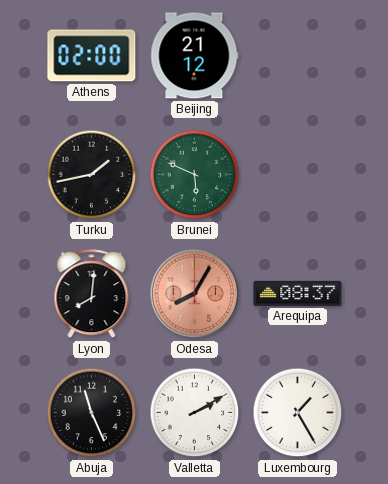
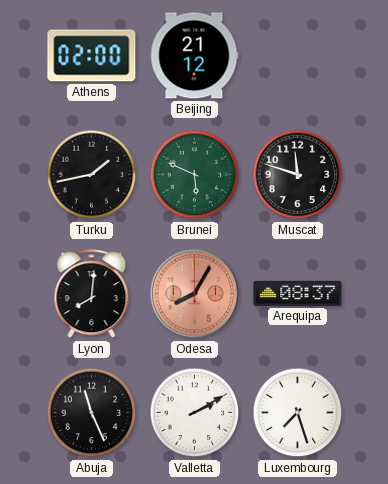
Muscat: none -> 11:48
Luxembourg: 1:25 -> 7:27
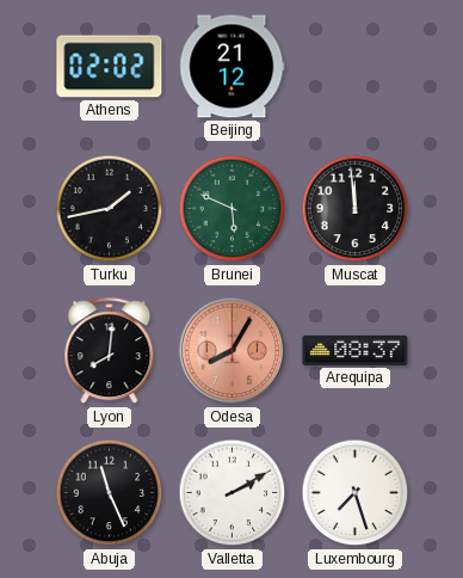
Athens: 02:00 -> 02:02
Muscat: 11:48 -> 11:59
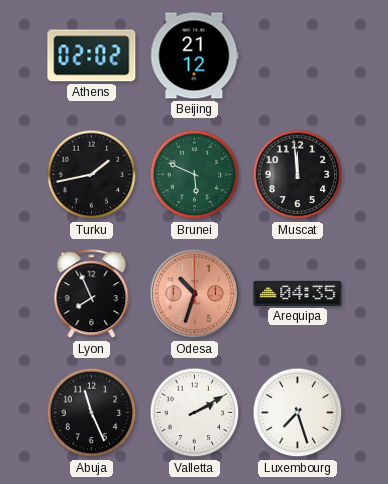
Lyon: 8:01 -> 7:56
Odesa: 8:05 -> 10:33
Arequipa: 08:37 -> 04:35
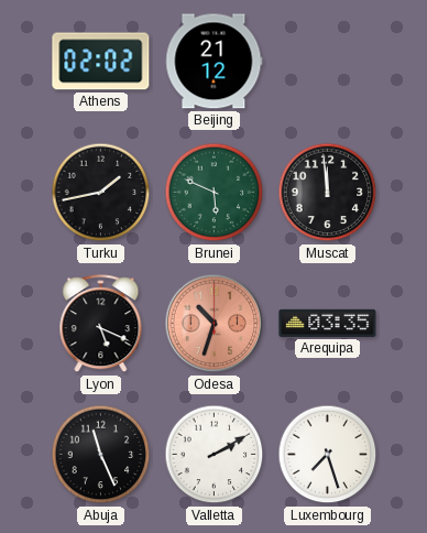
Lyon: 7:56 -> 5:19
Arequipa: 04:35 -> 03:35
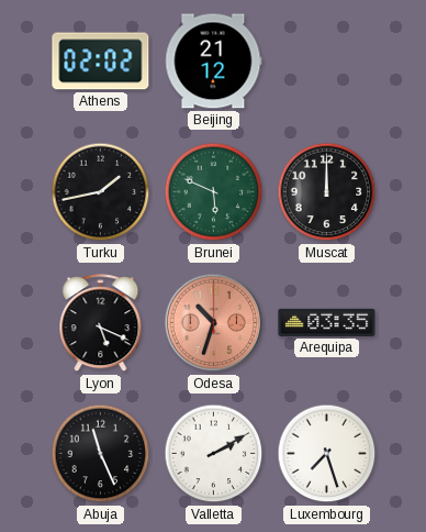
Muscat: 11:59 -> 12:00
